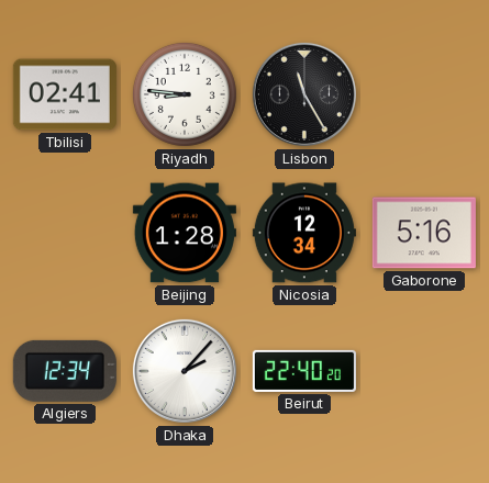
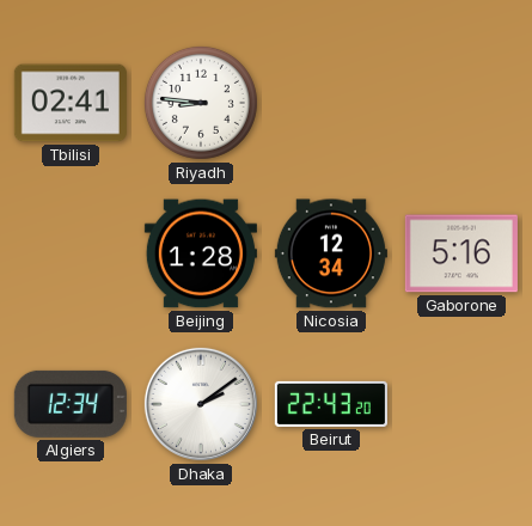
Lisbon: 11:25 -> none
Dhaka: 2:07 -> 2:09
Beirut: 22:40 -> 22:43
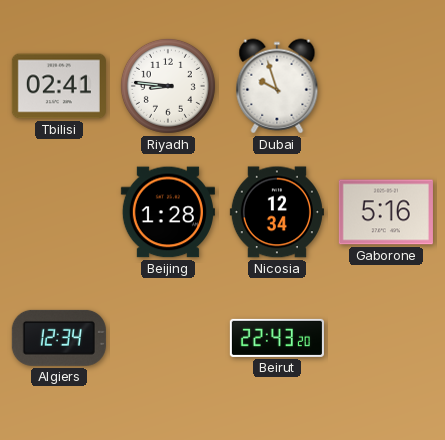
Dubai: none -> 9:57
Dhaka: 2:09 -> none
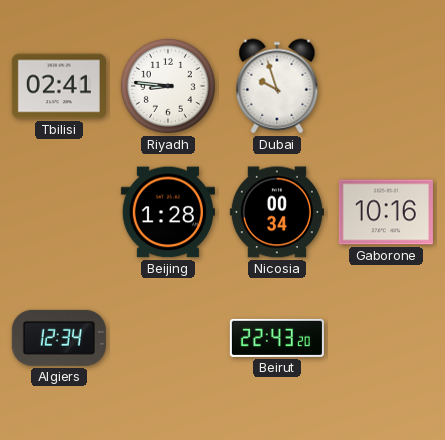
Nicosia: 12:34 -> 00:34
Gaborone: 5:16 -> 10:16
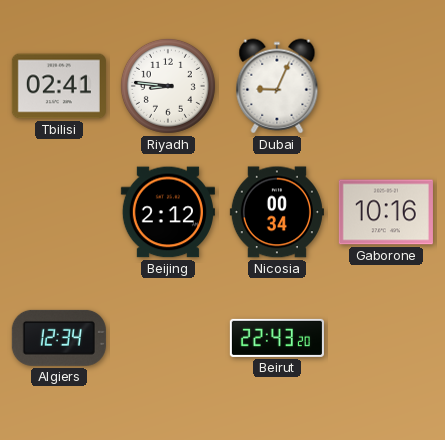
Dubai: 9:57 -> 9:04
Beijing: 1:28 -> 2:12
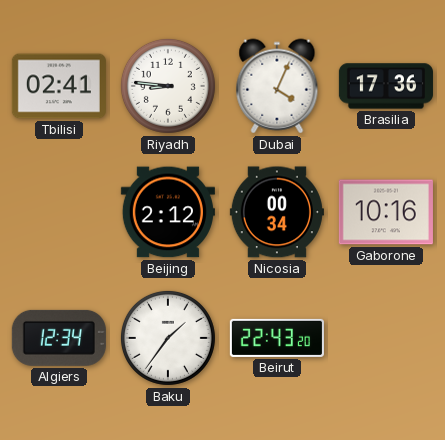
Dubai: 9:04 -> 4:04
Brasilia: none -> 17:36
Baku: none -> 1:36
